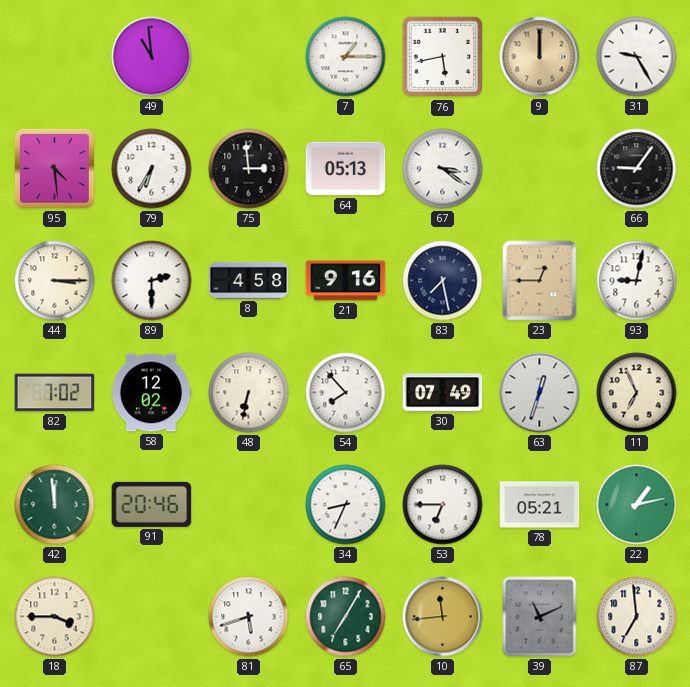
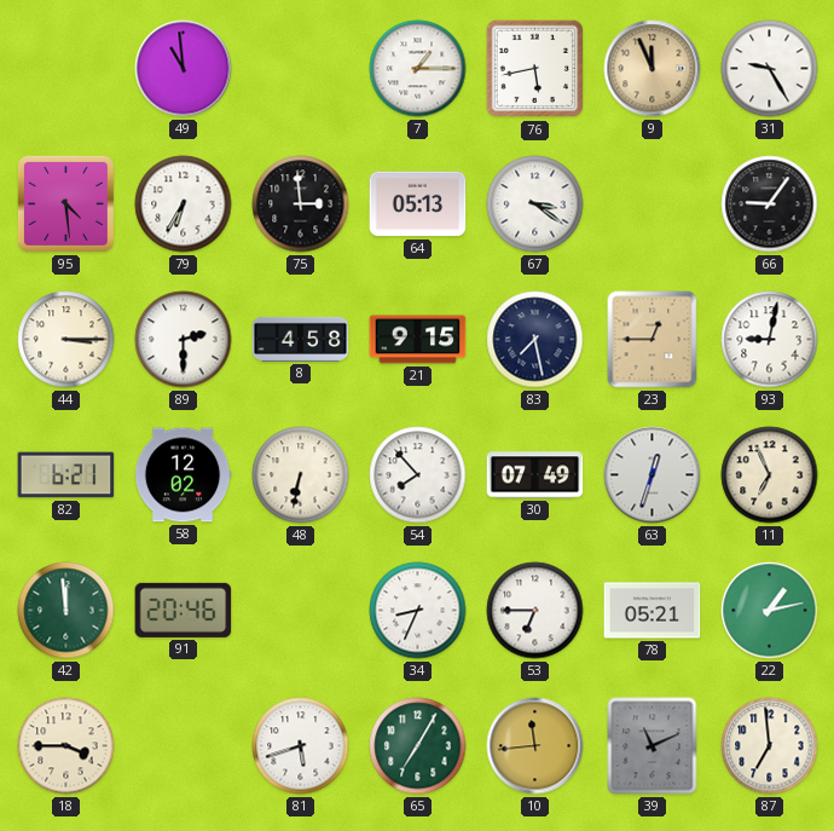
9: 12:00 -> 11:56
21: 9:16 -> 9:15
82: 7:02 -> 6:21
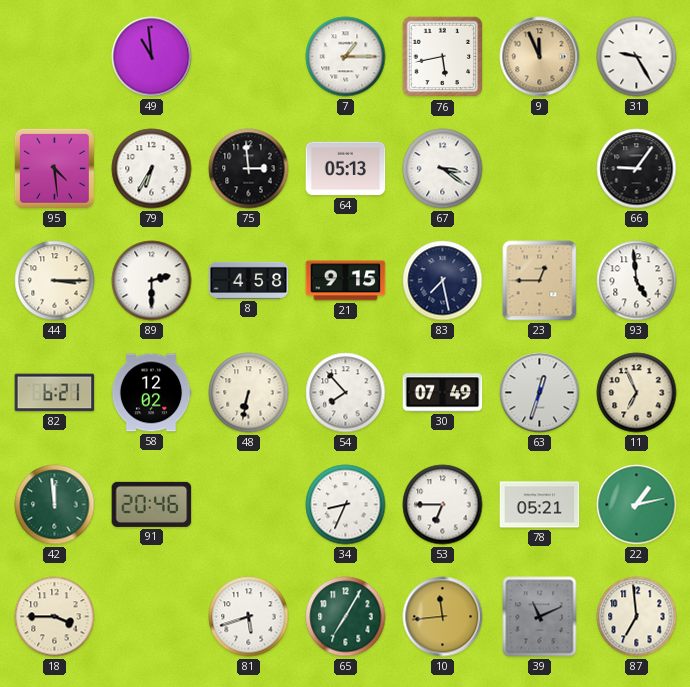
93: 9:02 -> 4:59
